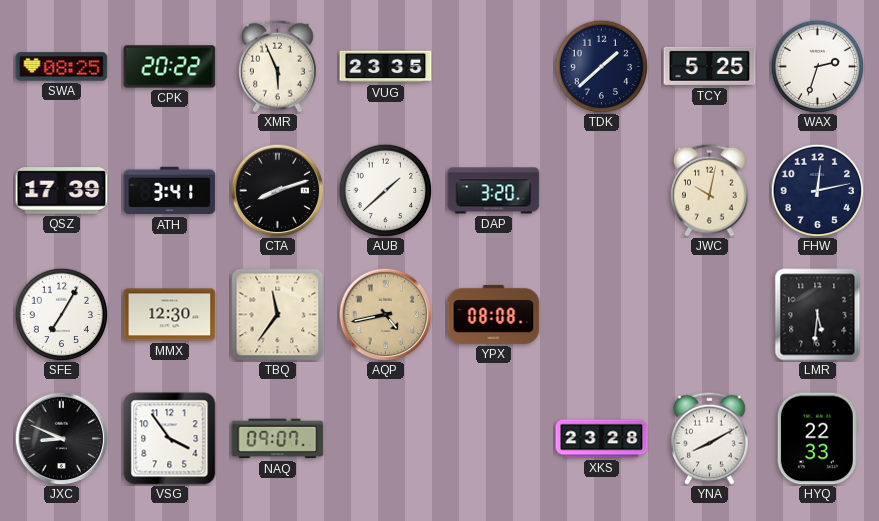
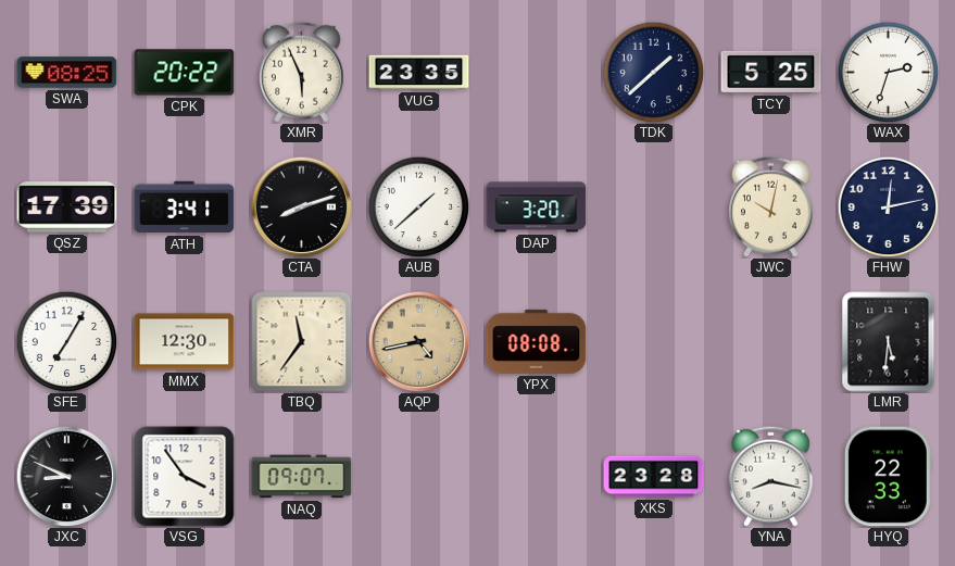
YNA: 8:10 -> 8:17
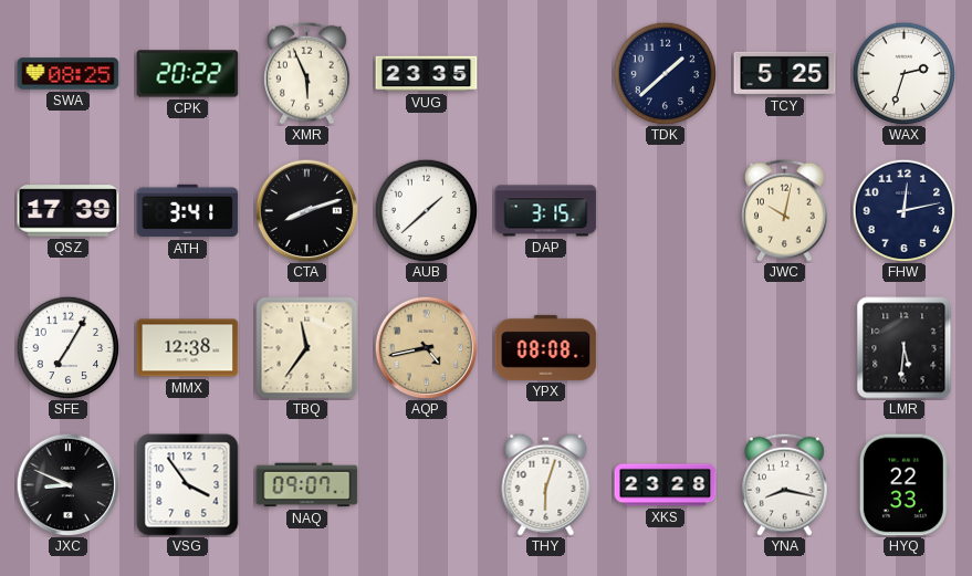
DAP: 3:20 -> 3:15
MMX: 12:30 -> 12:38
THY: none -> 6:03
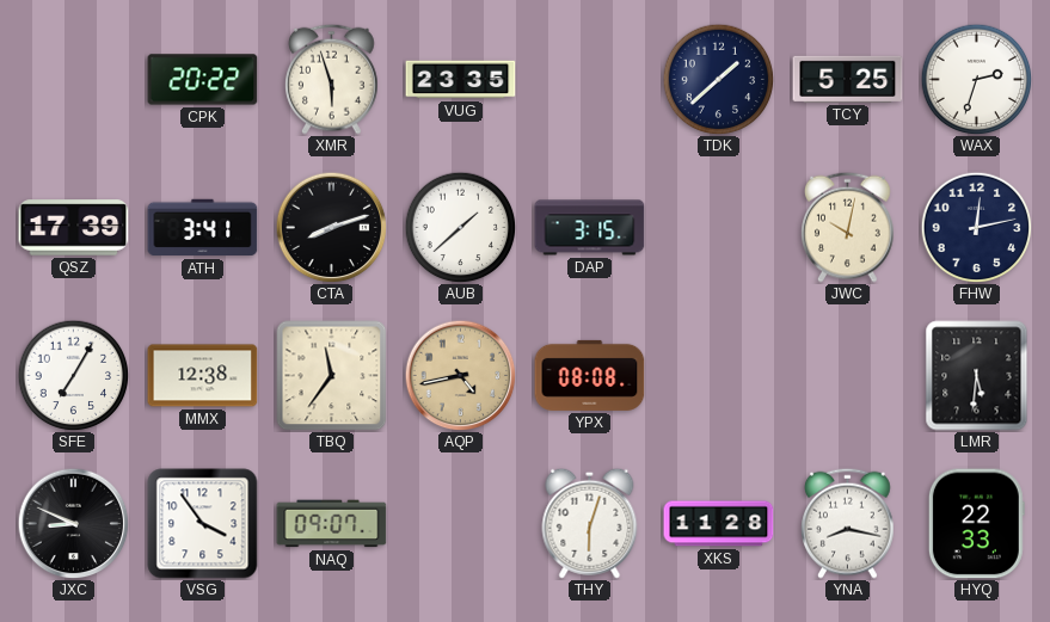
SWA: 08:25 -> none
XMR: 5:56 -> 5:57
XKS: 23:28 -> 11:28
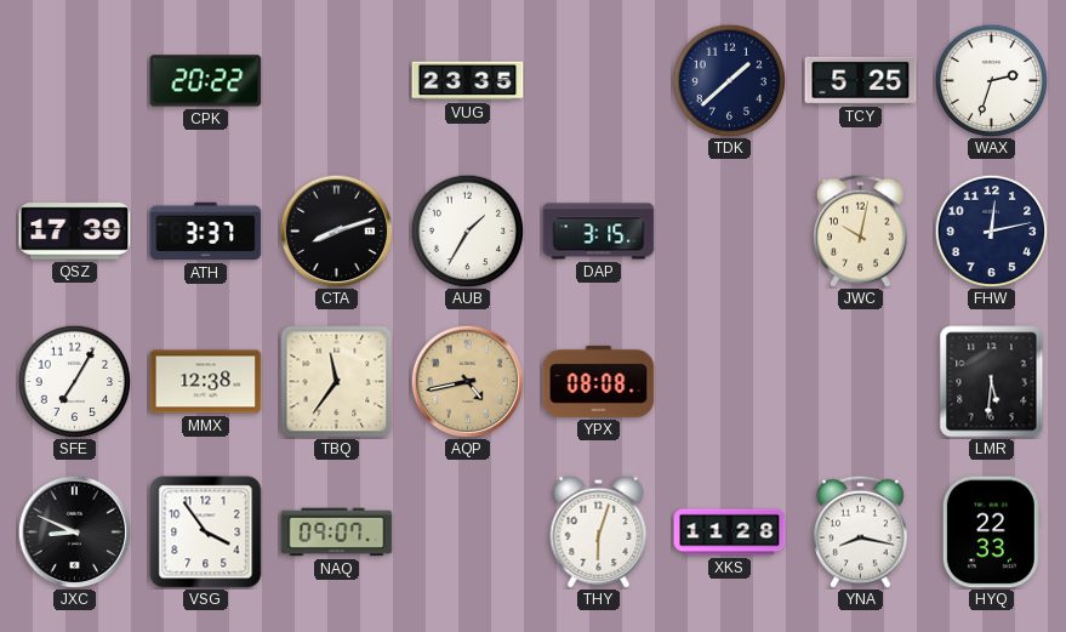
XMR: 5:57 -> none
ATH: 3:41 -> 3:37
AUB: 1:38 -> 1:35
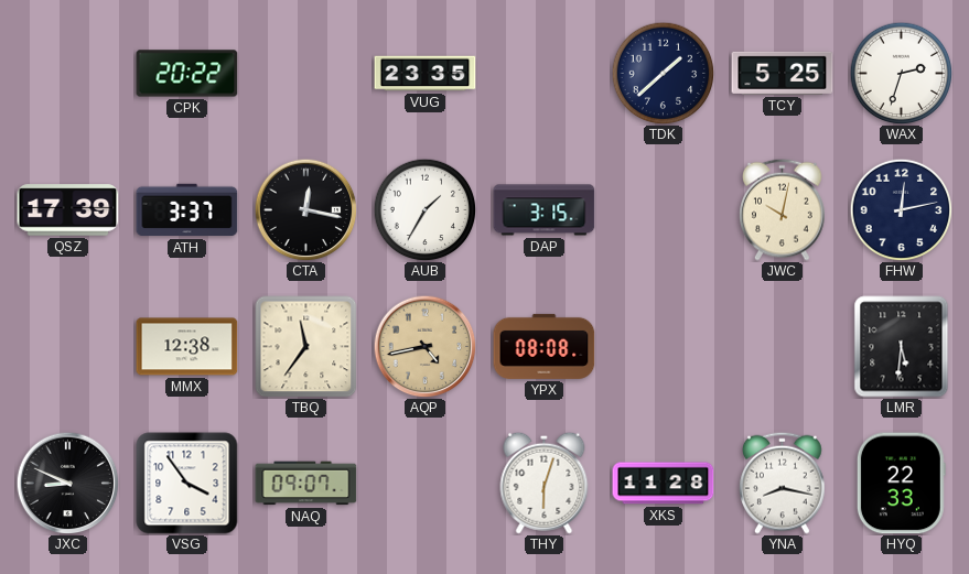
CTA: 8:12 -> 12:17
SFE: 7:05 -> none
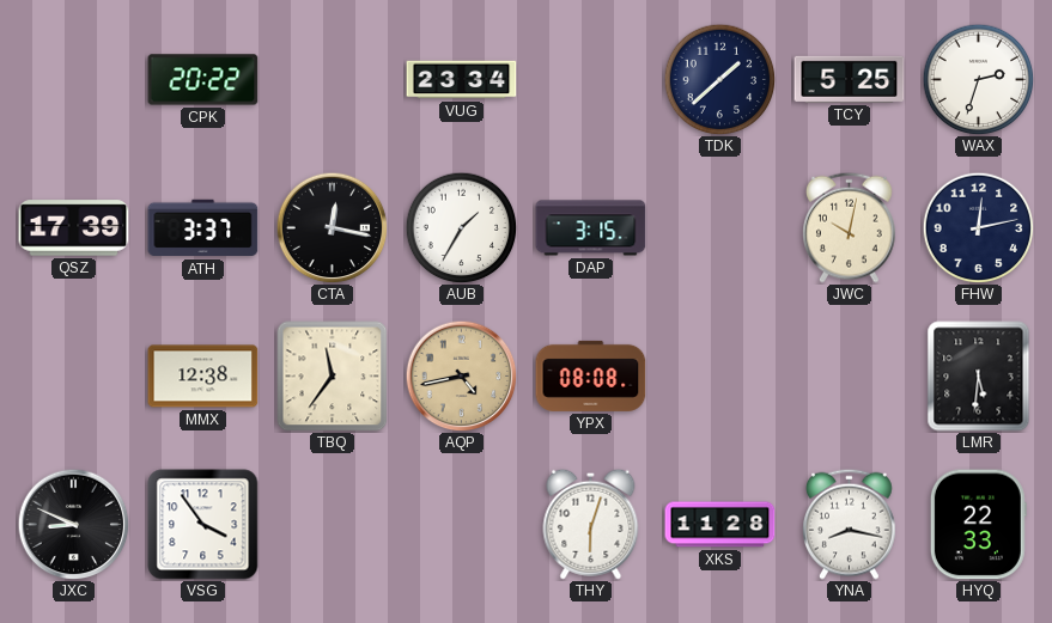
VUG: 23:35 -> 23:34
NAQ: 09:07 -> none
